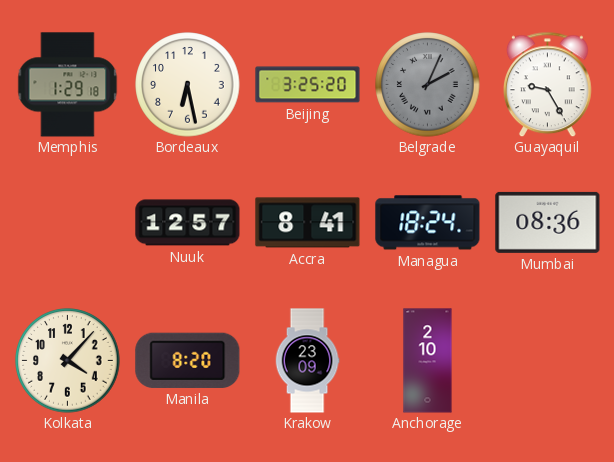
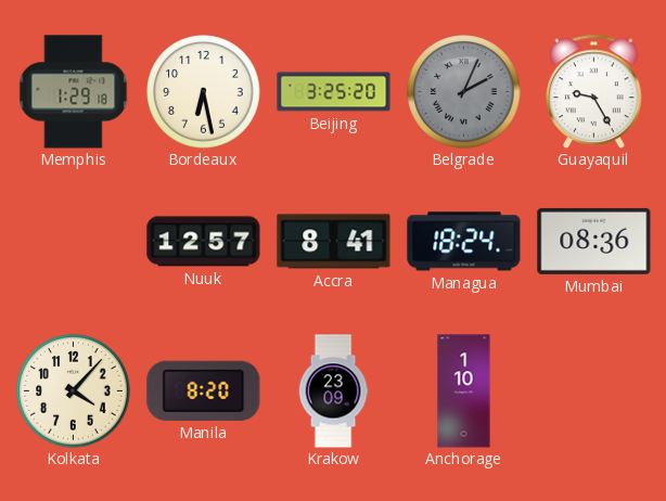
Anchorage: 2:10 -> 1:10
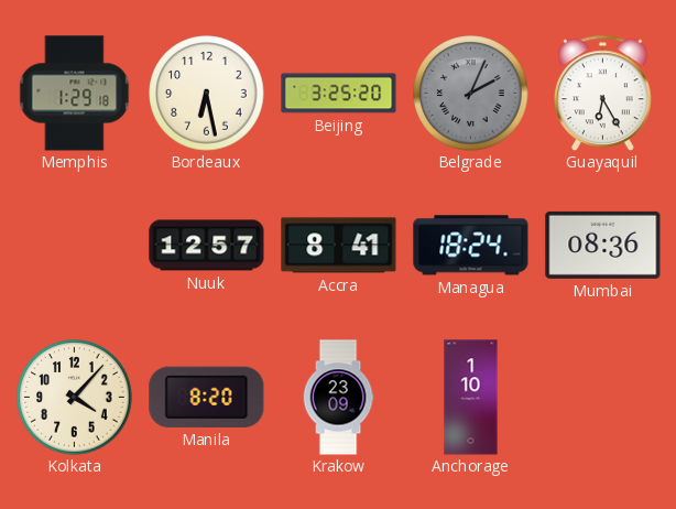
Guayaquil: 9:25 -> 6:25
